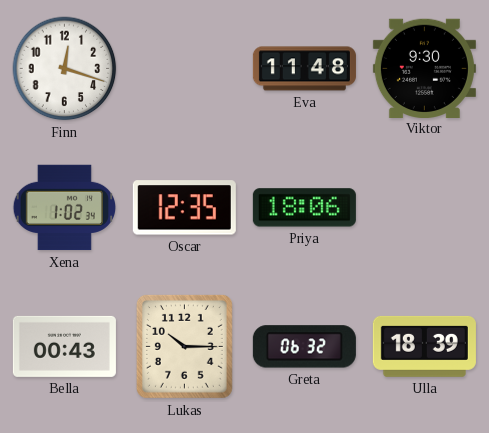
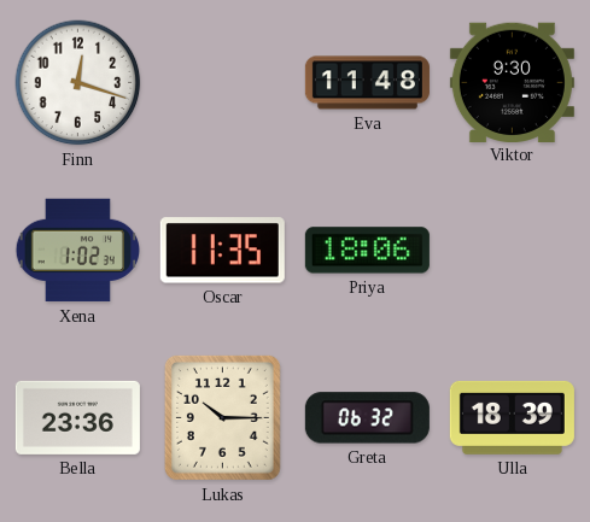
Oscar: 12:35 -> 11:35
Bella: 00:43 -> 23:36
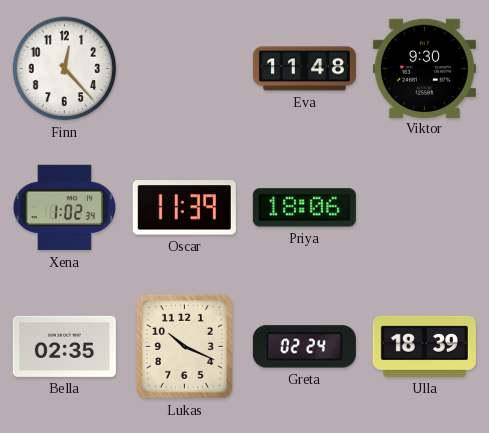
Finn: 12:18 -> 12:23
Oscar: 11:35 -> 11:39
Bella: 23:36 -> 02:35
Lukas: 10:15 -> 10:19
Greta: 06:32 -> 02:24
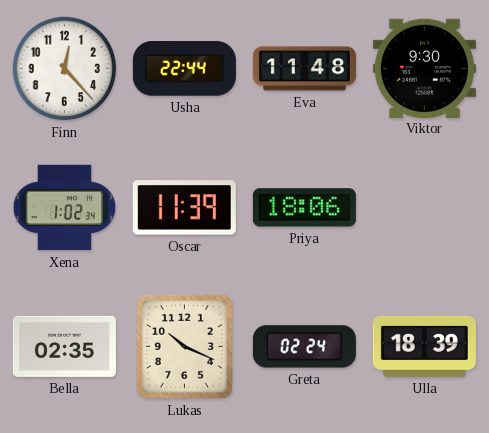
Usha: none -> 22:44
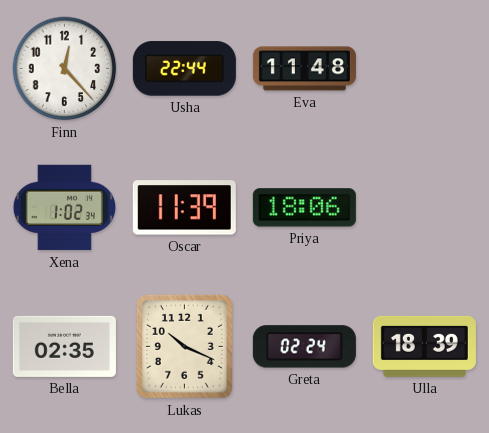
Viktor: 9:30 -> none
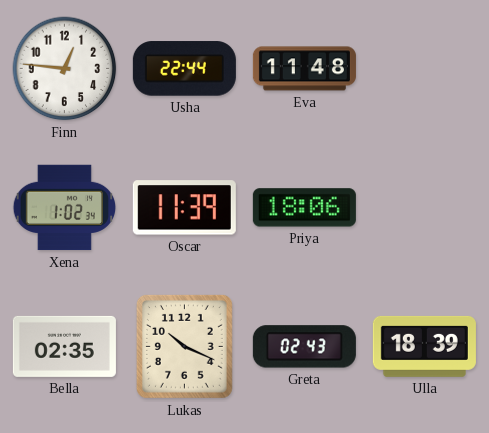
Finn: 12:23 -> 12:46
Greta: 02:24 -> 02:43
